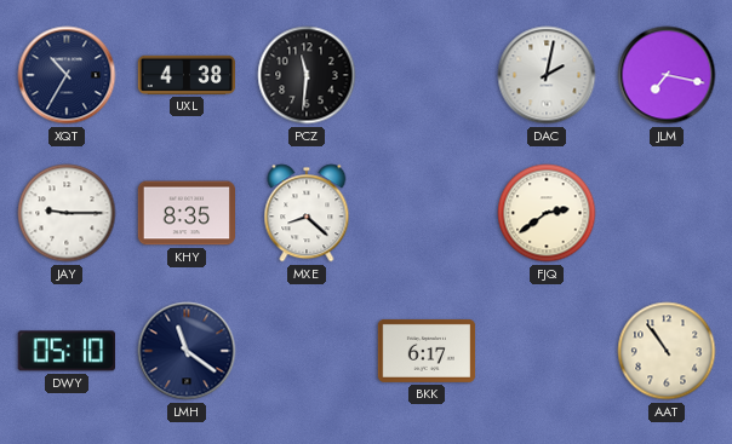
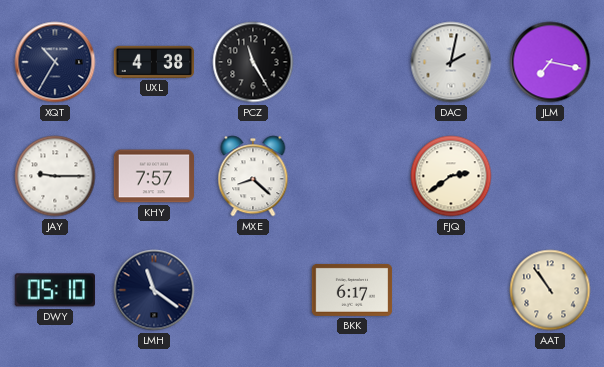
PCZ: 11:31 -> 11:25
KHY: 8:35 -> 7:57
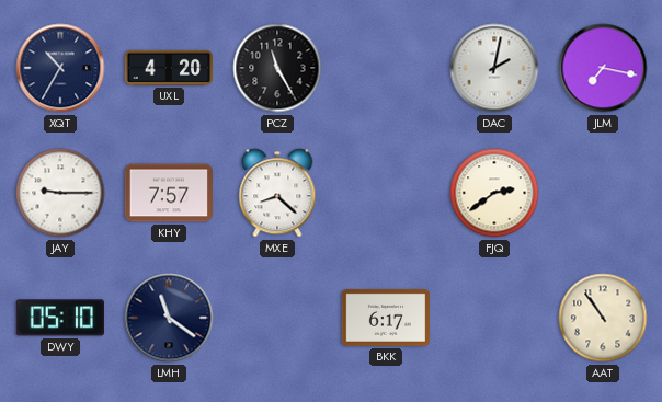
UXL: 4:38 -> 4:20
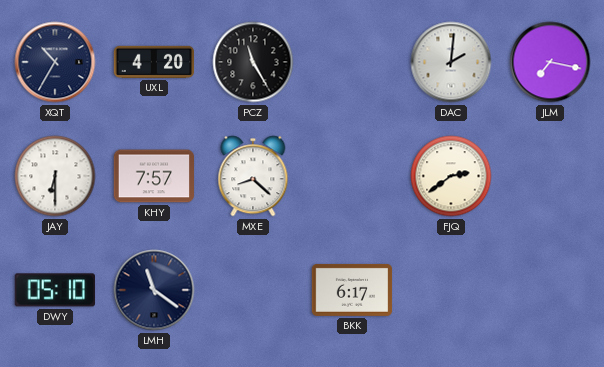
DAC: 2:02 -> 2:01
JAY: 9:15 -> 6:30
AAT: 10:54 -> none
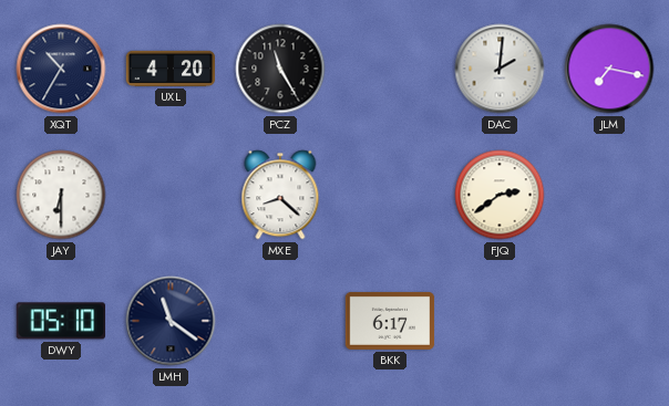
KHY: 7:57 -> none
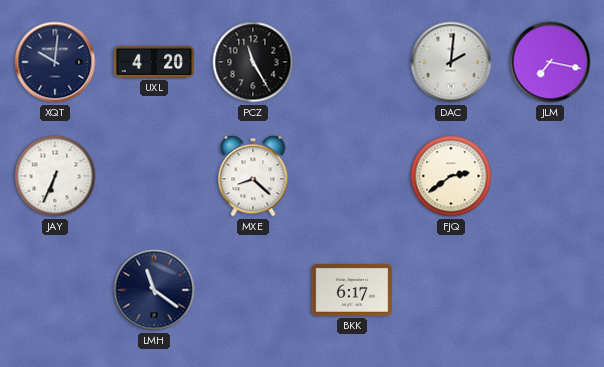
XQT: 10:35 -> 10:01
JAY: 6:30 -> 6:34
DWY: 05:10 -> none
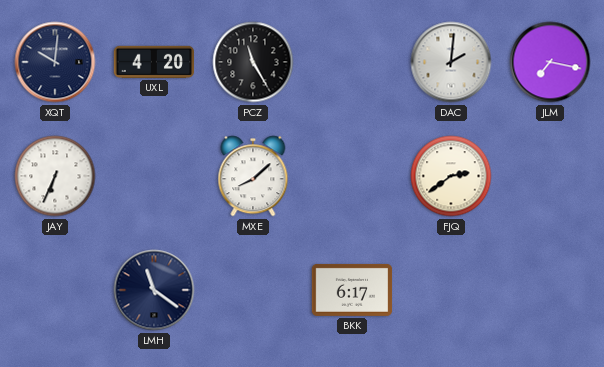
MXE: 8:22 -> 8:08
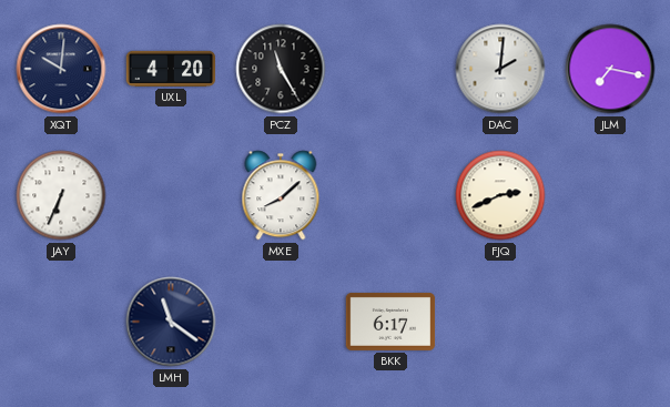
FJQ: 2:39 -> 2:41
